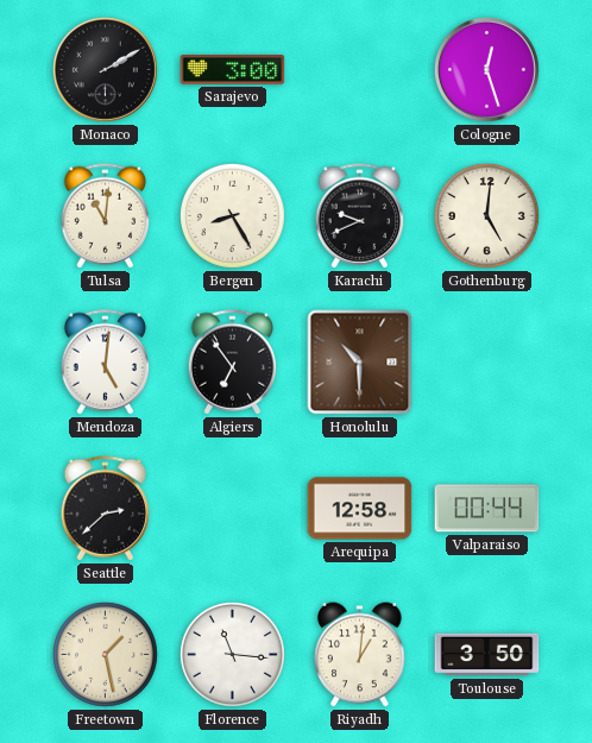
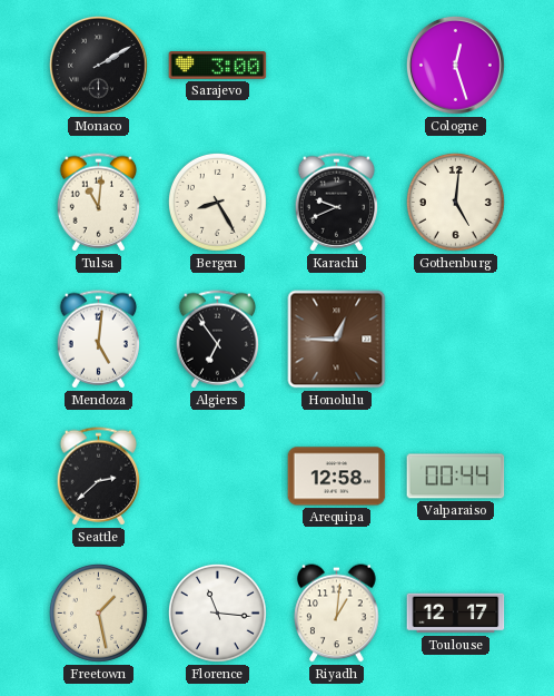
Honolulu: 10:30 -> 12:45
Toulouse: 3:50 -> 12:17
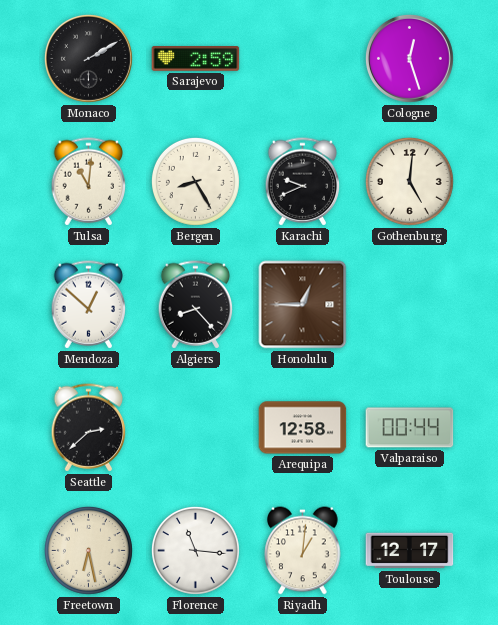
Sarajevo: 3:00 -> 2:59
Mendoza: 5:01 -> 12:52
Algiers: 6:54 -> 8:23
Freetown: 1:28 -> 6:28
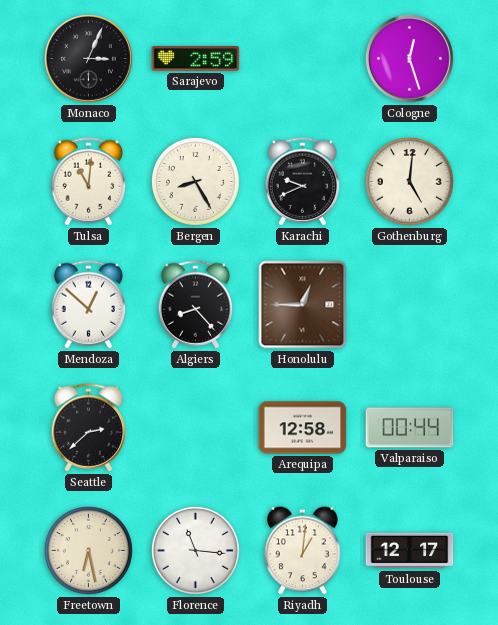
Monaco: 2:10 -> 3:04
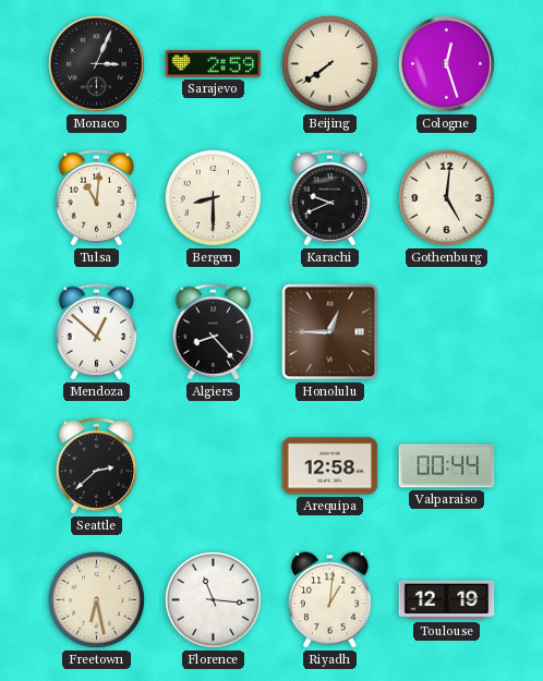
Beijing: none -> 7:39
Bergen: 8:25 -> 8:30
Toulouse: 12:17 -> 12:19
